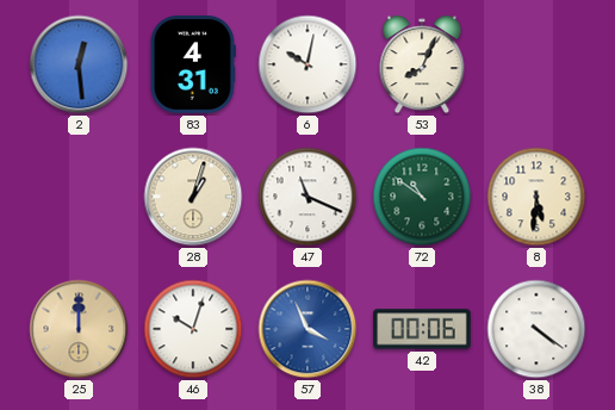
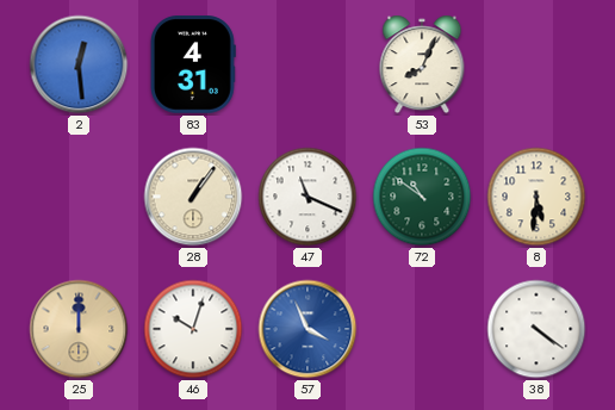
6: 10:02 -> none
28: 1:03 -> 1:06
42: 00:06 -> none
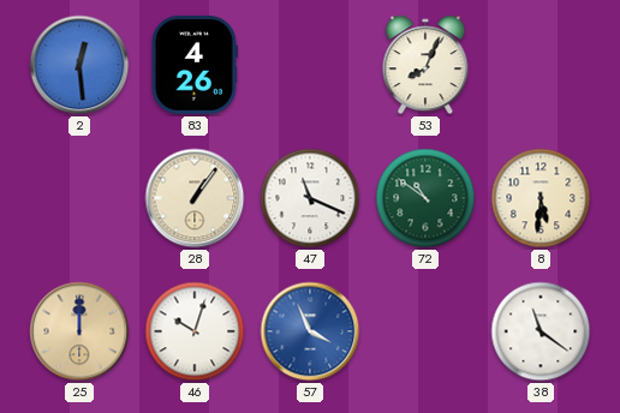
83: 4:31 -> 4:26
38: 4:21 -> 11:21
